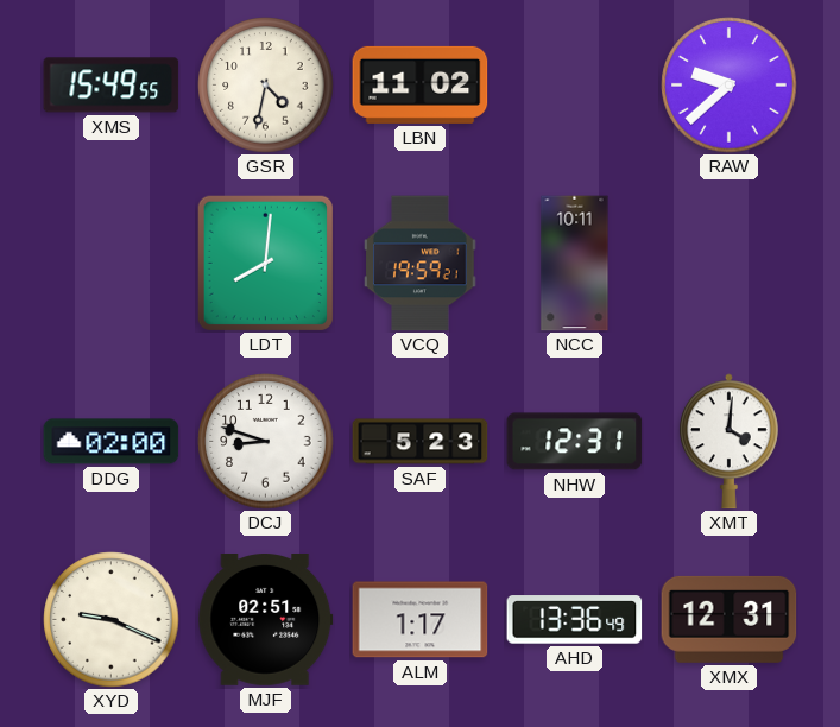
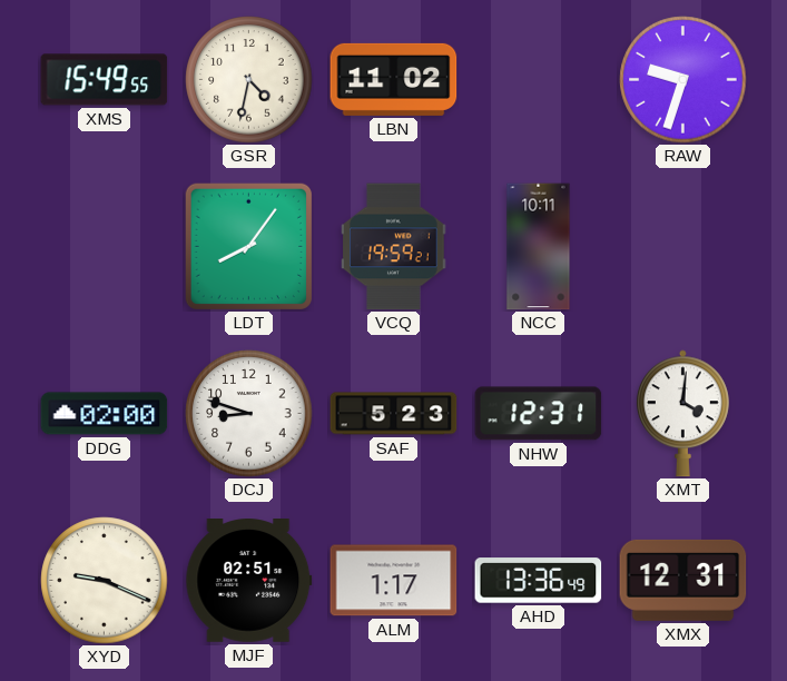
RAW: 9:38 -> 9:33
LDT: 8:01 -> 8:06
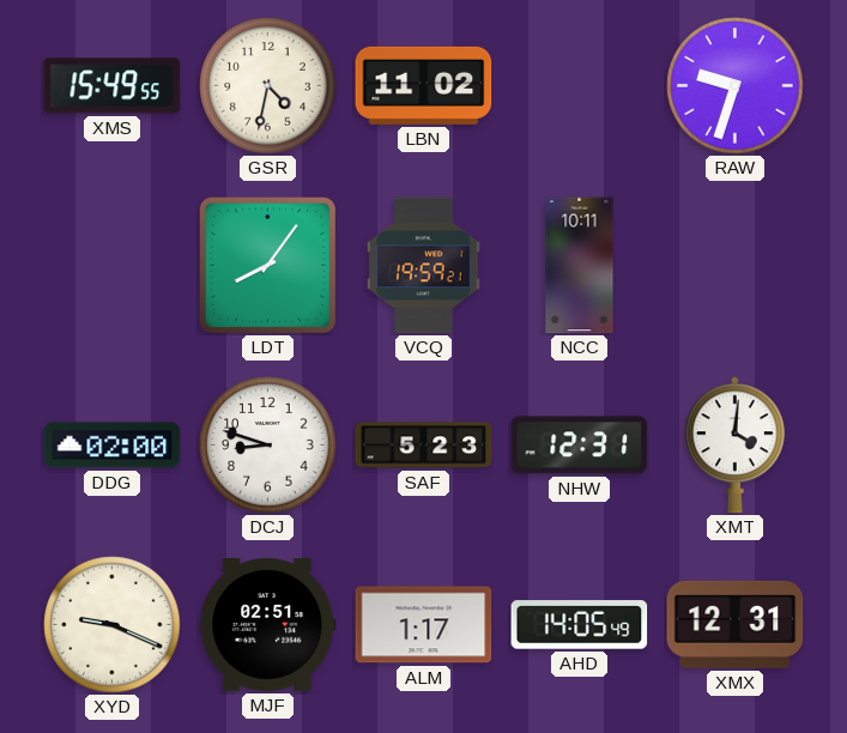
AHD: 13:36 -> 14:05
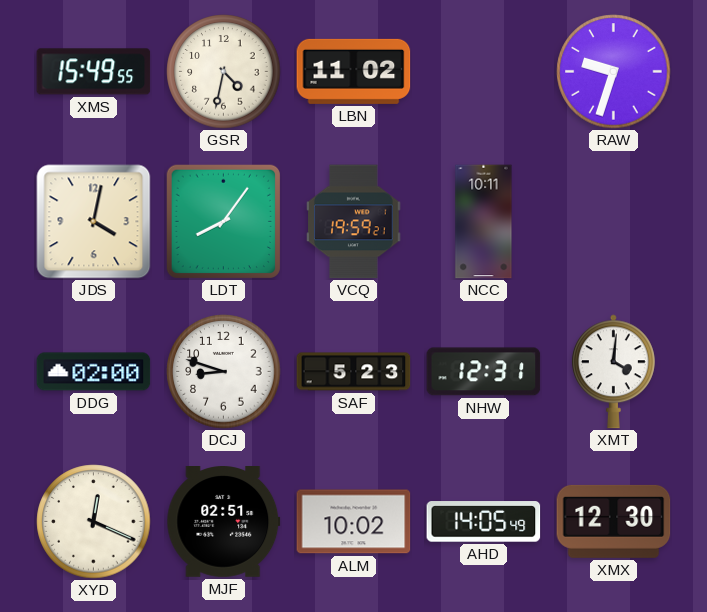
JDS: none -> 4:02
XYD: 9:19 -> 12:19
ALM: 1:17 -> 10:02
XMX: 12:31 -> 12:30
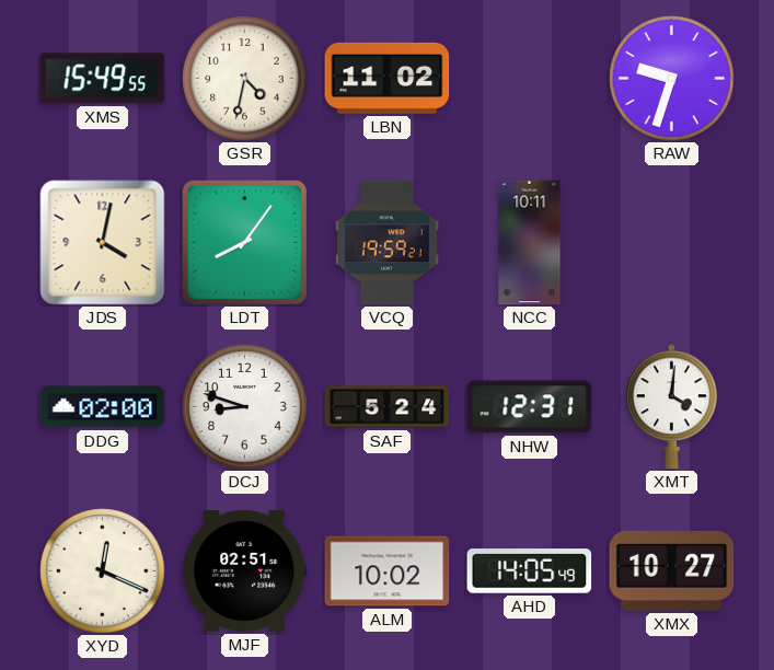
SAF: 5:23 -> 5:24
XMX: 12:30 -> 10:27
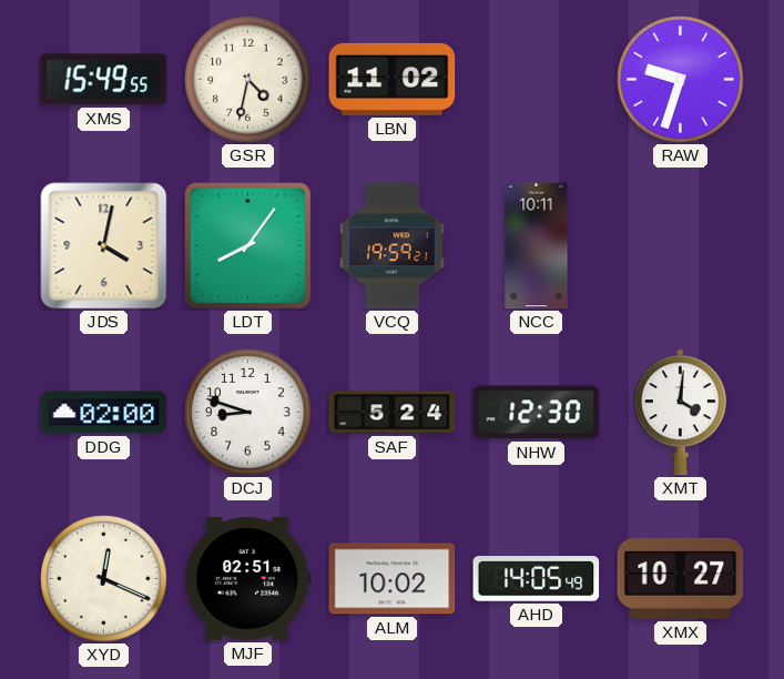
NHW: 12:31 -> 12:30
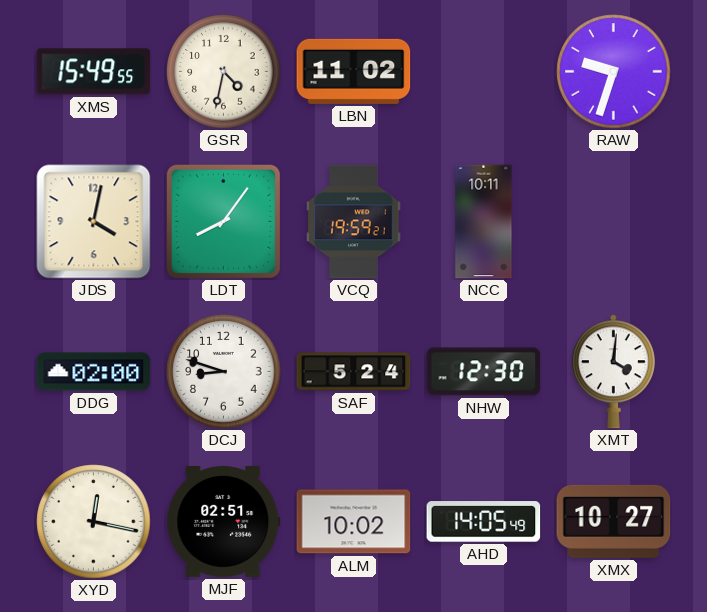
XYD: 12:19 -> 12:17
